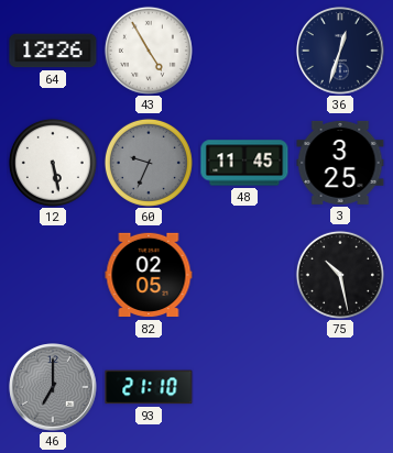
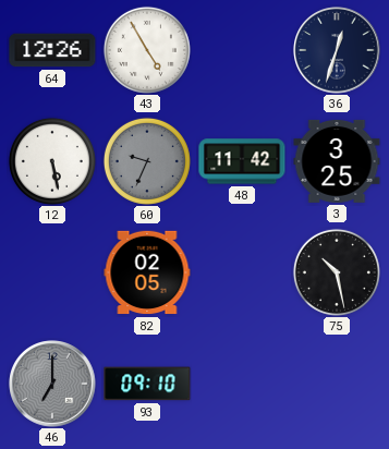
48: 11:45 -> 11:42
93: 21:10 -> 09:10
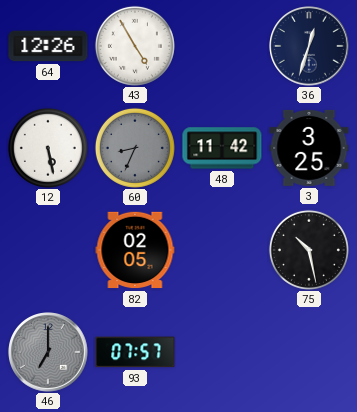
60: 9:34 -> 8:34
93: 09:10 -> 07:57
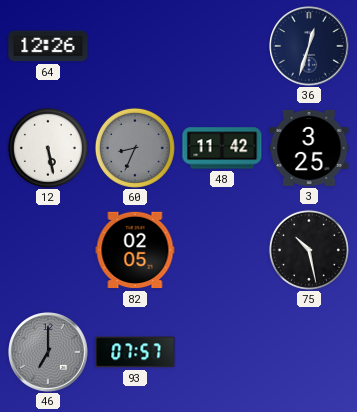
43: 4:55 -> none
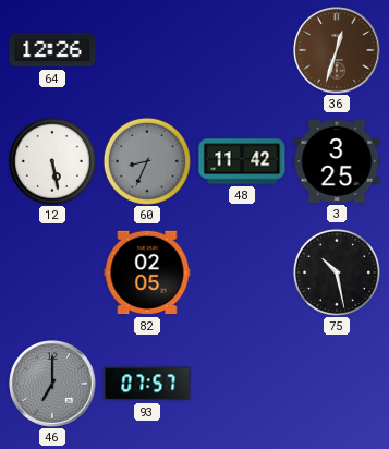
36 dial: navy -> brown
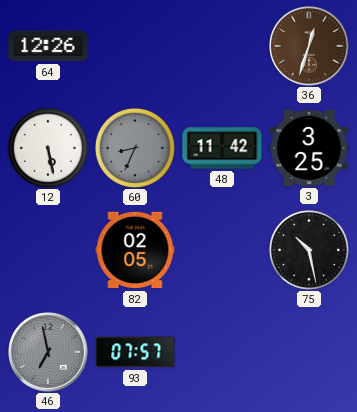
46: 7:00 -> 6:58
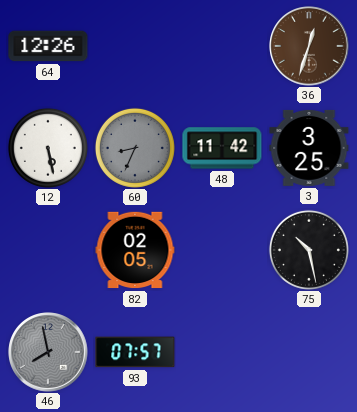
46: 6:58 -> 7:58
